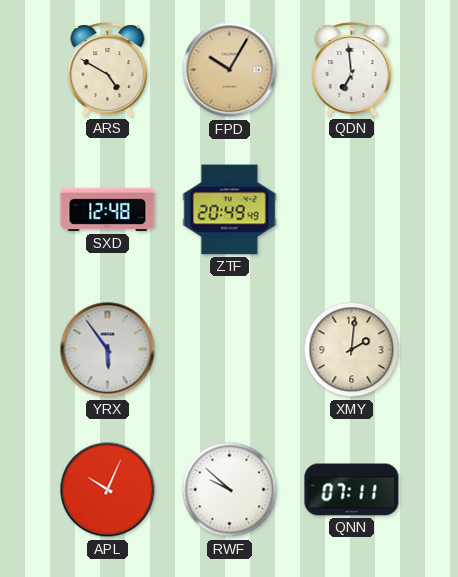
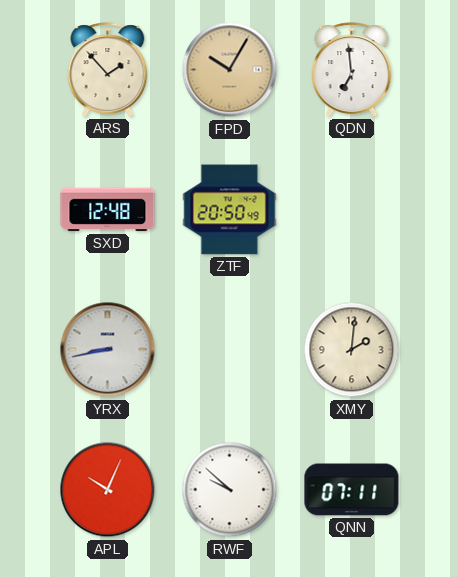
ARS: 4:50 -> 1:53
ZTF: 20:49 -> 20:50
YRX: 5:54 -> 8:43
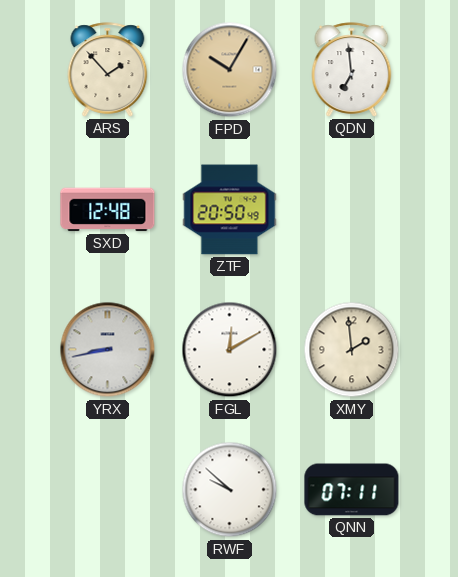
FGL: none -> 12:10
XMY: 2:01 -> 1:59
APL: 10:04 -> none
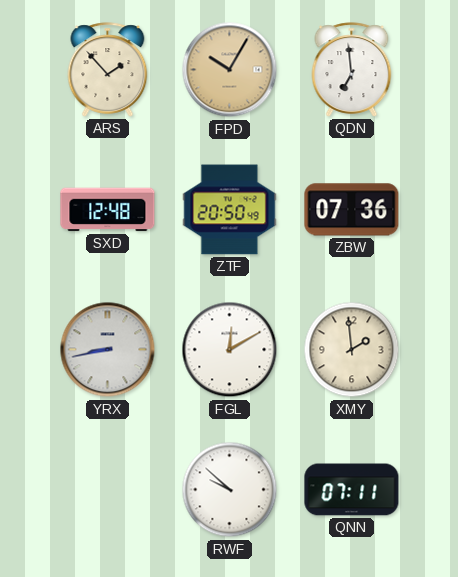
ZBW: none -> 07:36
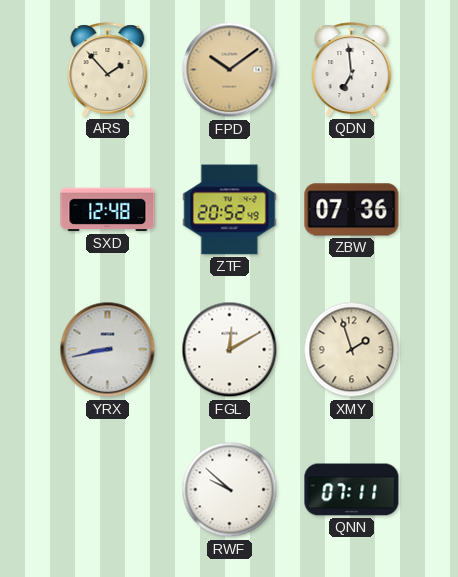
FPD: 10:05 -> 10:09
ZTF: 20:50 -> 20:52
XMY: 1:59 -> 1:57
